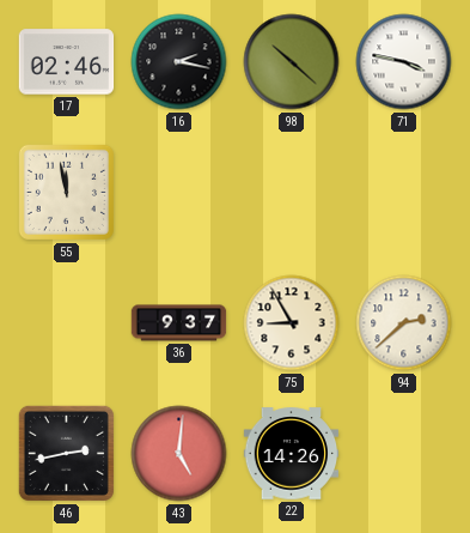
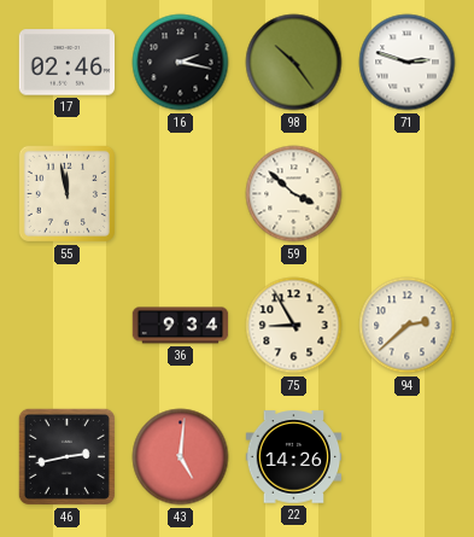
98: 10:22 -> 10:24
71: 3:47 -> 2:48
59: none -> 3:52
36: 9:37 -> 9:34
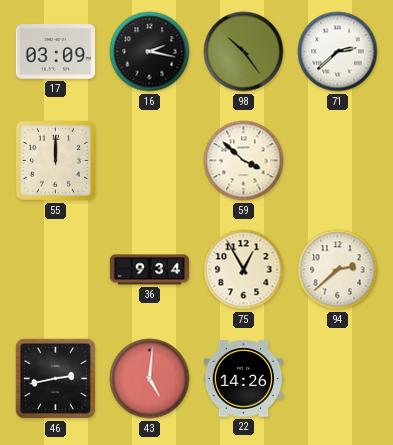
17: 02:46 -> 03:09
71: 2:48 -> 2:38
55: 11:58 -> 12:00
75: 8:55 -> 12:55
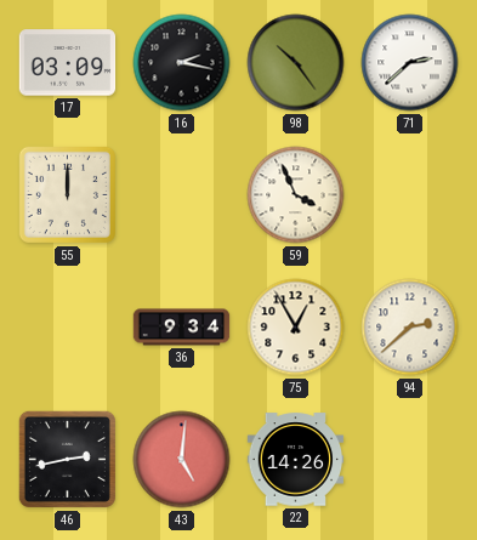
59: 3:52 -> 3:56
